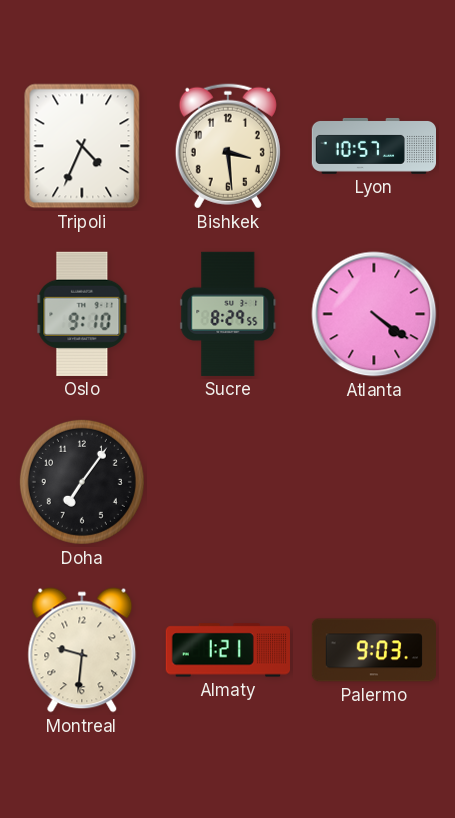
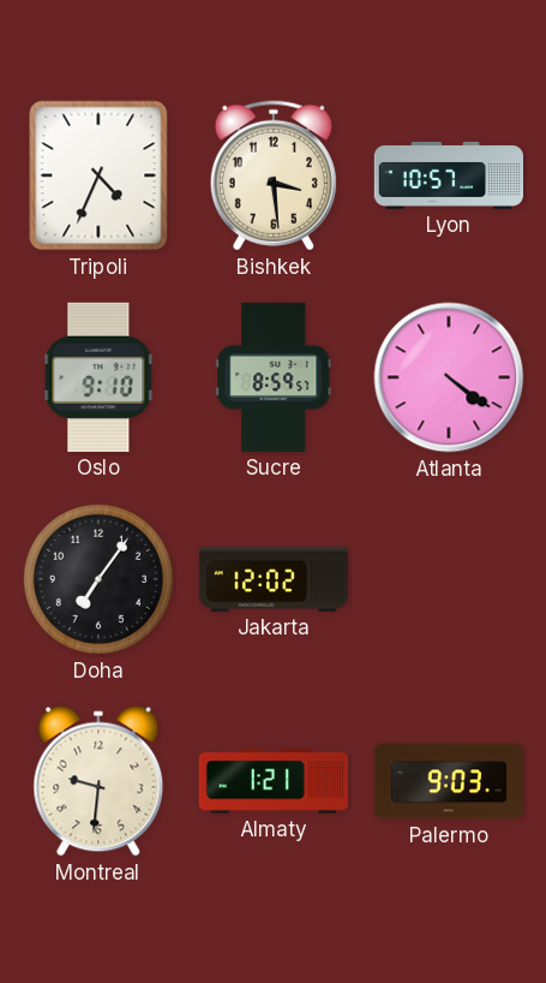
Sucre: 8:29 -> 8:59
Jakarta: none -> 12:02
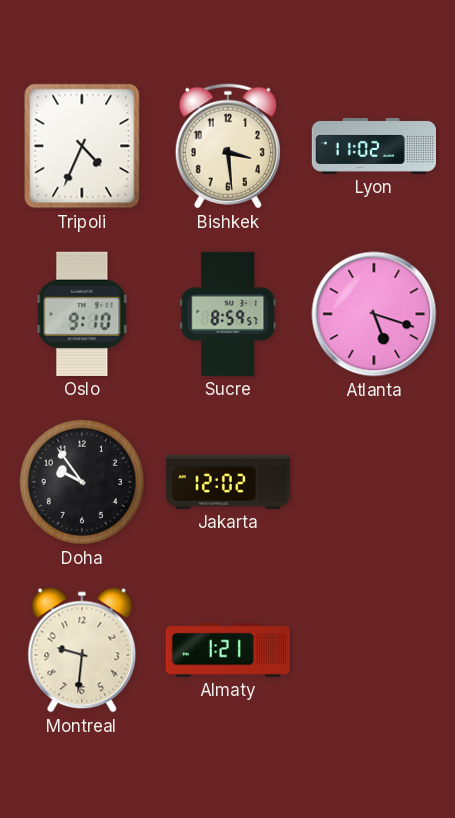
Lyon: 10:57 -> 11:02
Atlanta: 4:21 -> 5:18
Doha: 7:06 -> 9:54
Palermo: 9:03 -> none
